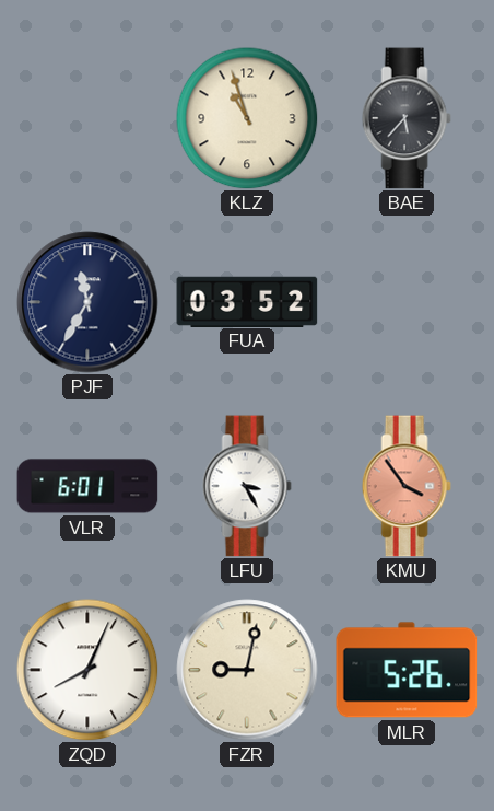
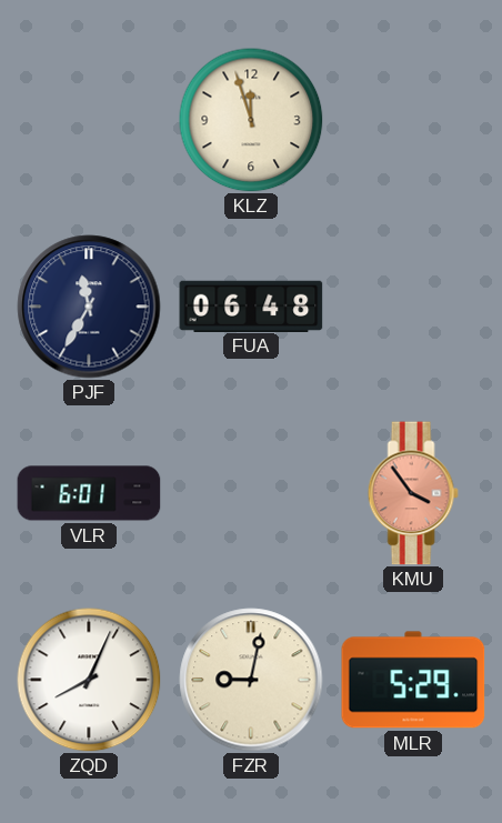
KLZ: 10:57 -> 11:57
BAE: 5:37 -> none
FUA: 03:52 -> 06:48
LFU: 3:25 -> none
MLR: 5:26 -> 5:29
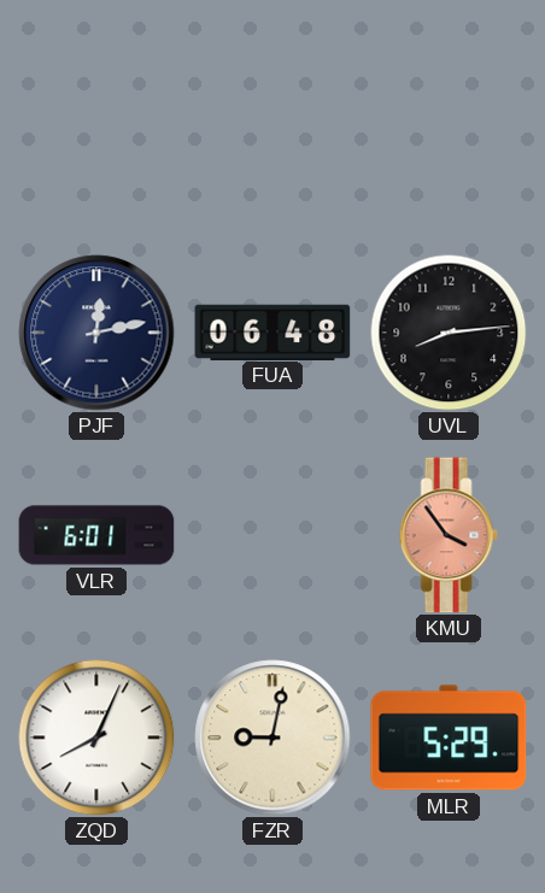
KLZ: 11:57 -> none
PJF: 11:35 -> 12:13
UVL: none -> 8:14
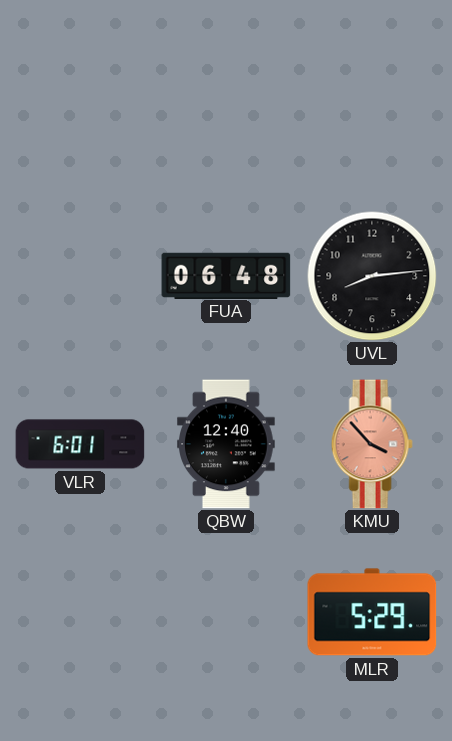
PJF: 12:13 -> none
QBW: none -> 12:40
KMU: 3:54 -> 3:53
ZQD: 8:04 -> none
FZR: 9:02 -> none
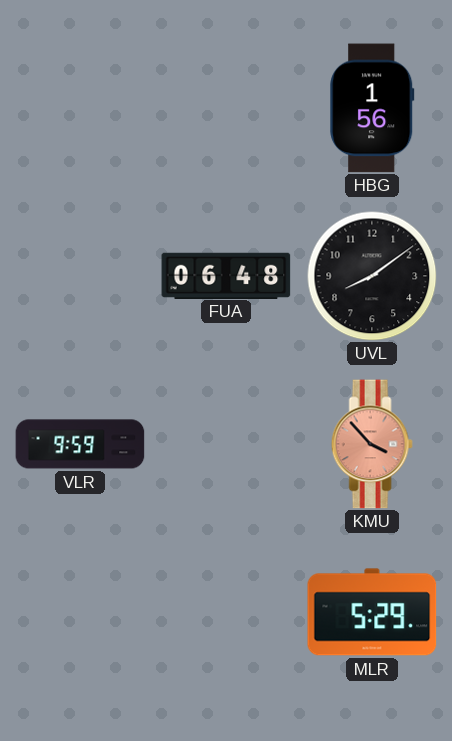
HBG: none -> 1:56
UVL: 8:14 -> 8:09
VLR: 6:01 -> 9:59
QBW: 12:40 -> none
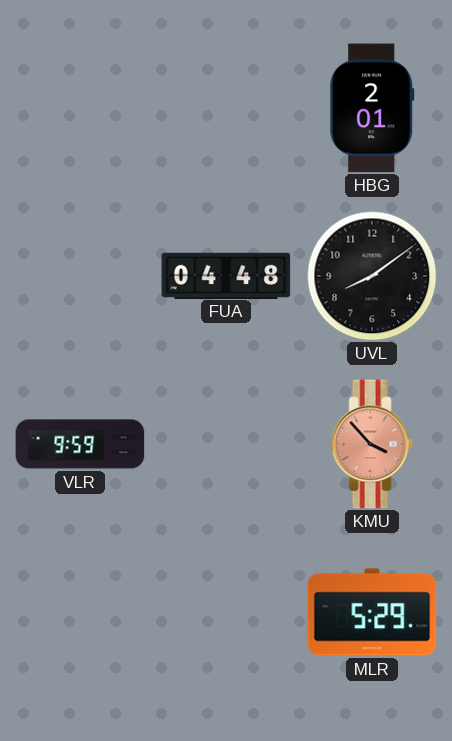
HBG: 1:56 -> 2:01
FUA: 06:48 -> 04:48
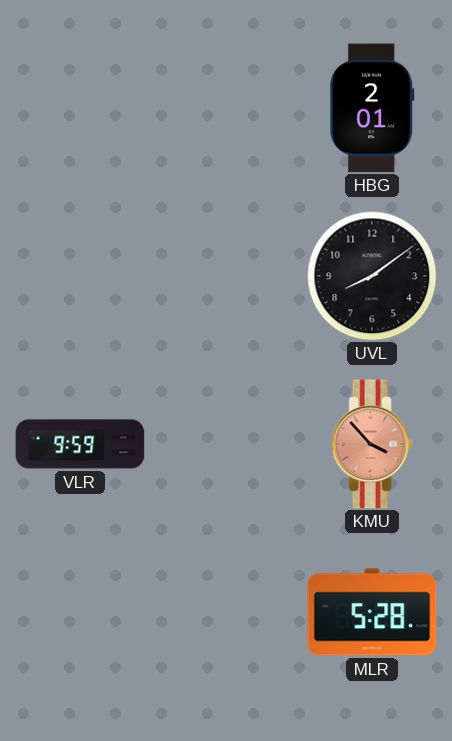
FUA: 04:48 -> none
MLR: 5:29 -> 5:28
